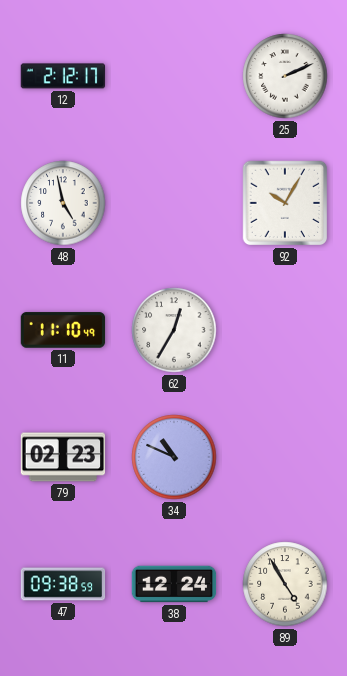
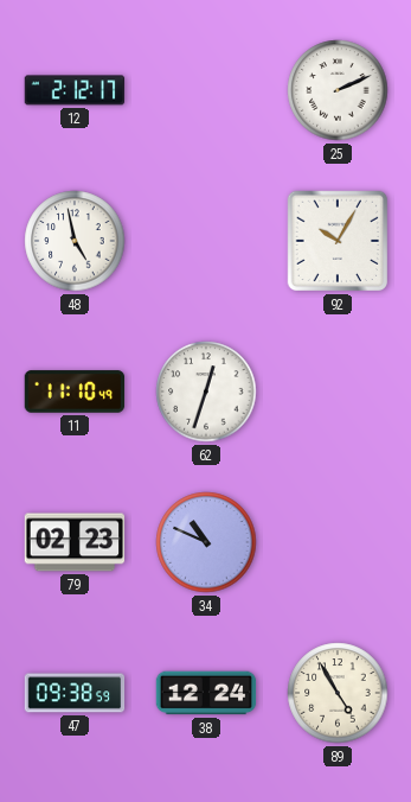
62: 12:35 -> 12:33
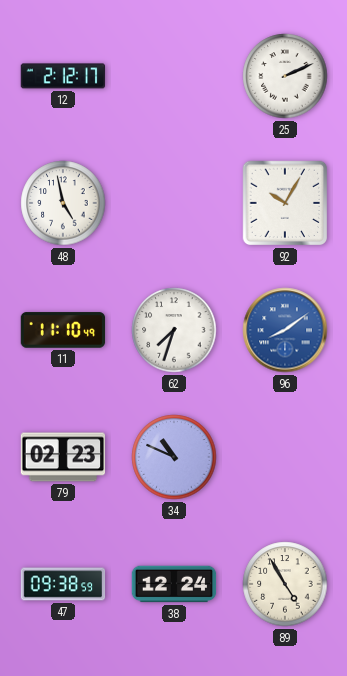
62: 12:33 -> 7:33
96: none -> 8:09
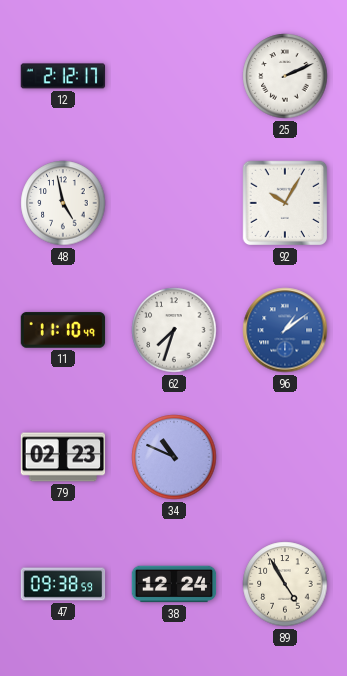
96: 8:09 -> 1:09
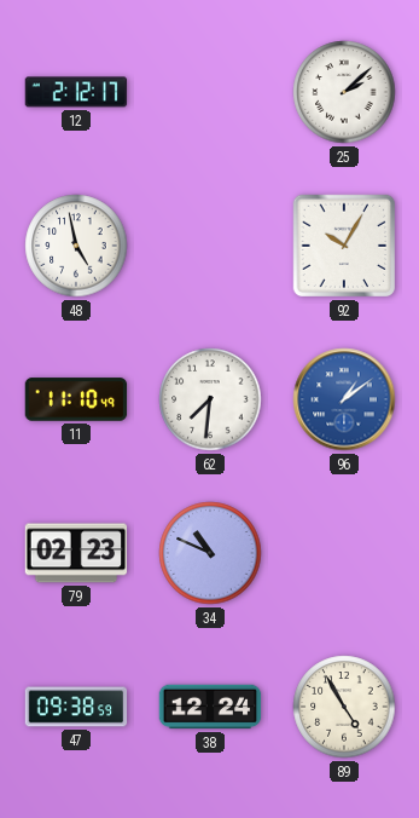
25: 2:11 -> 2:08
62: 7:33 -> 7:31
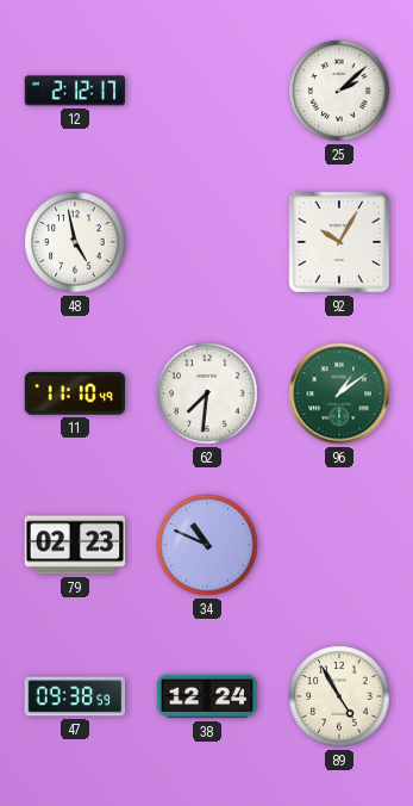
96 dial: blue -> green
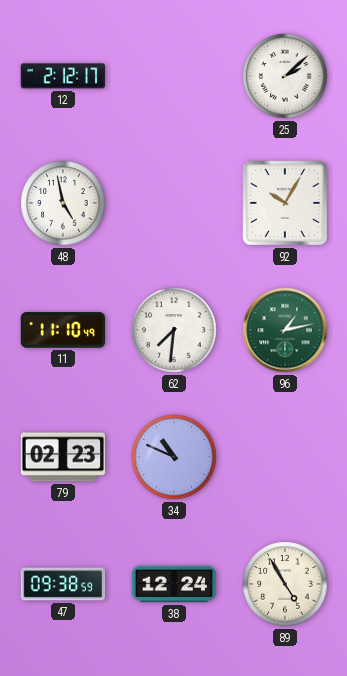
96: 1:09 -> 1:13
